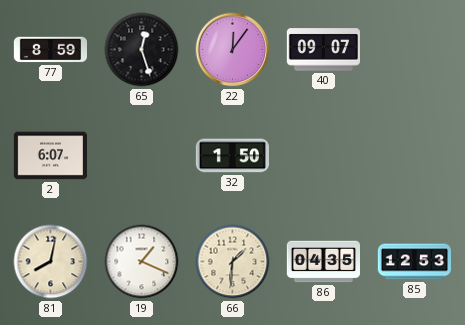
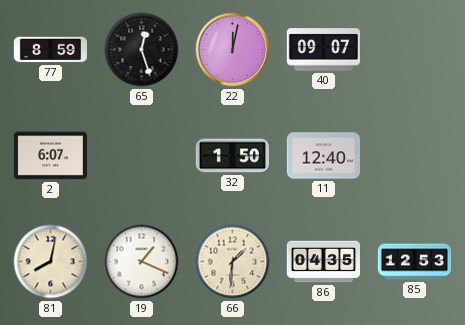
22: 12:06 -> 12:02
11: none -> 12:40
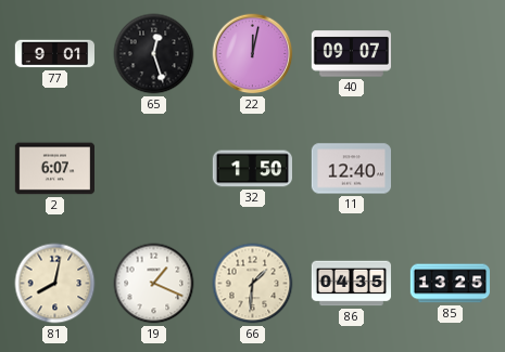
77: 8:59 -> 9:01
85: 12:53 -> 13:25
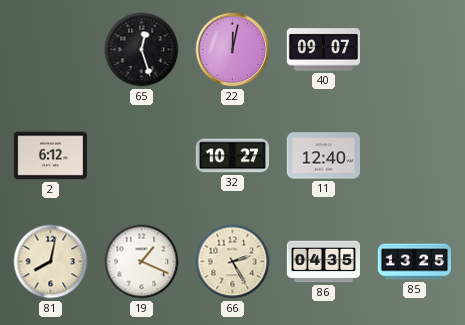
77: 9:01 -> none
2: 6:07 -> 6:12
32: 1:50 -> 10:27
66: 1:31 -> 2:25
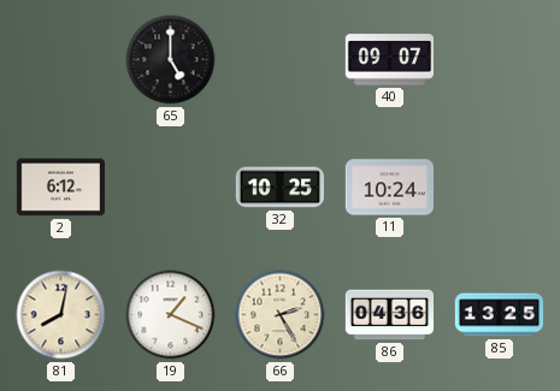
65: 12:27 -> 5:00
22: 12:02 -> none
32: 10:27 -> 10:25
11: 12:40 -> 10:24
86: 04:35 -> 04:36
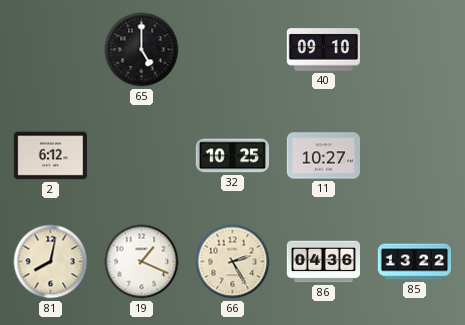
40: 09:07 -> 09:10
11: 10:24 -> 10:27
85: 13:25 -> 13:22
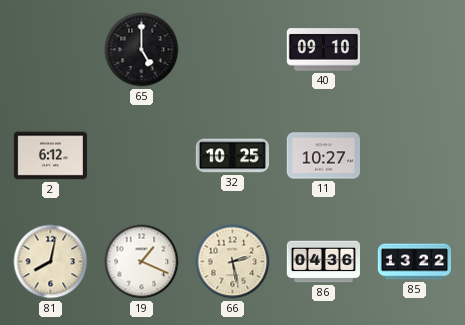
66: 2:25 -> 2:28
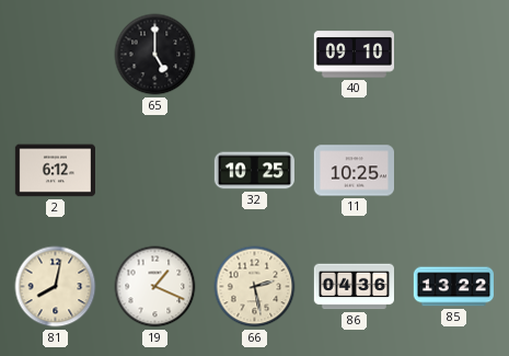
11: 10:27 -> 10:25
